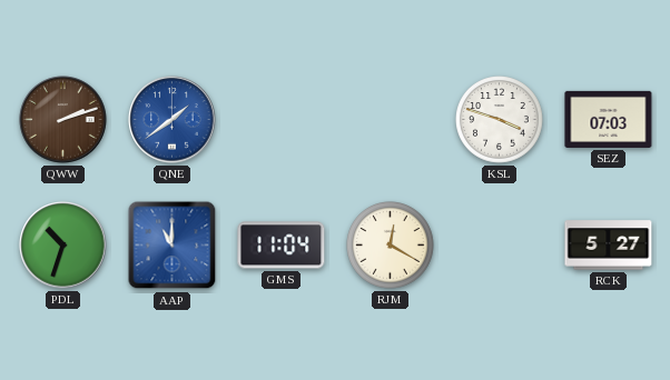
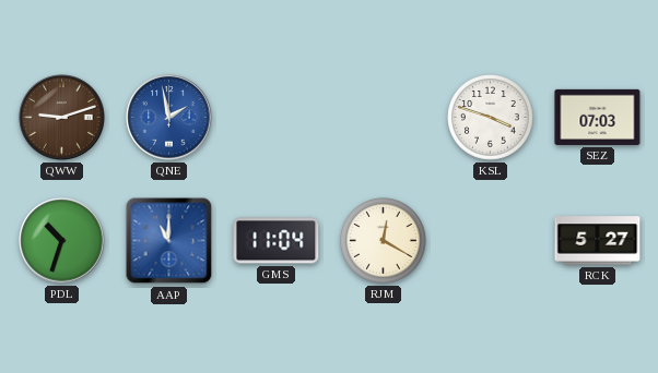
QWW: 2:12 -> 9:12
QNE: 1:39 -> 1:58
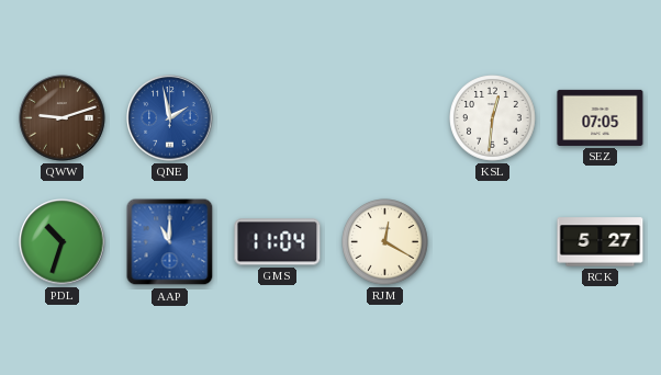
KSL: 3:48 -> 12:31
SEZ: 07:03 -> 07:05
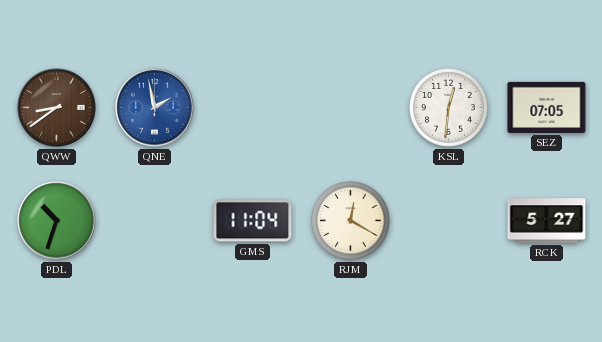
QWW: 9:12 -> 8:39
AAP: 11:00 -> none
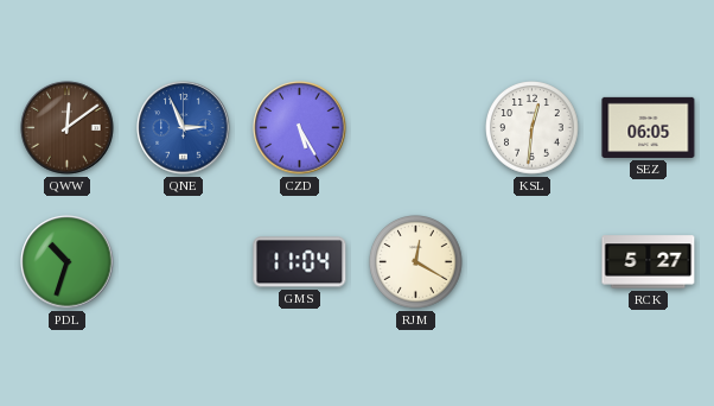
QWW: 8:39 -> 12:09
QNE: 1:58 -> 2:56
CZD: none -> 5:25
SEZ: 07:05 -> 06:05
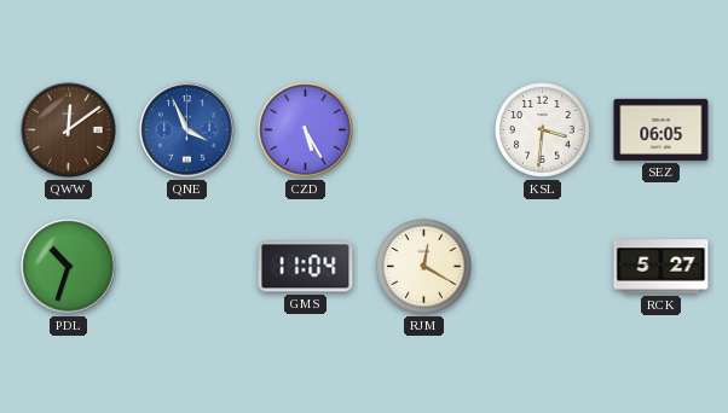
QNE: 2:56 -> 3:56
KSL: 12:31 -> 3:31
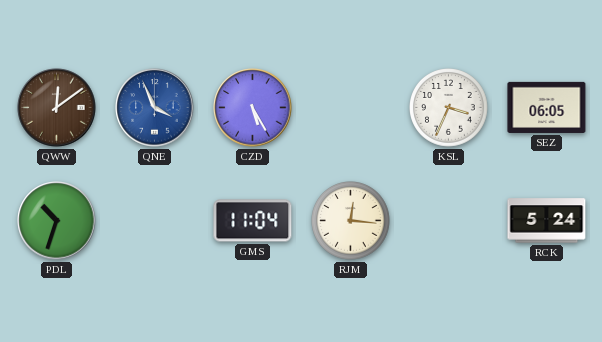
KSL: 3:31 -> 3:34
RJM: 12:20 -> 12:16
RCK: 5:27 -> 5:24
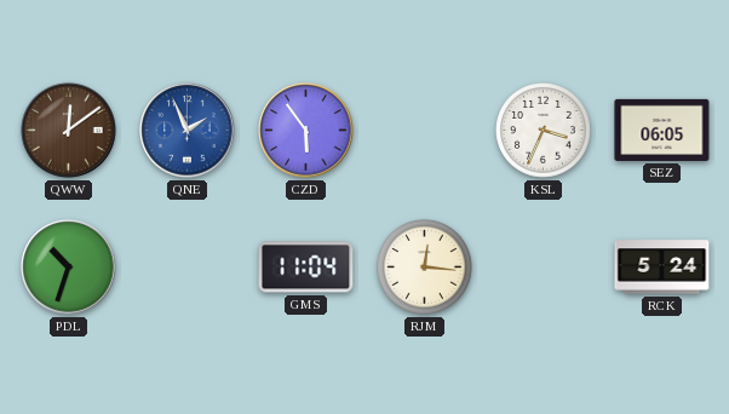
QNE: 3:56 -> 1:56
CZD: 5:25 -> 5:54
